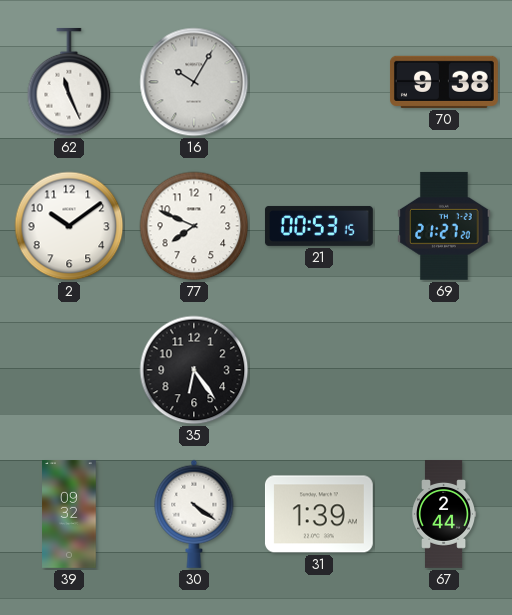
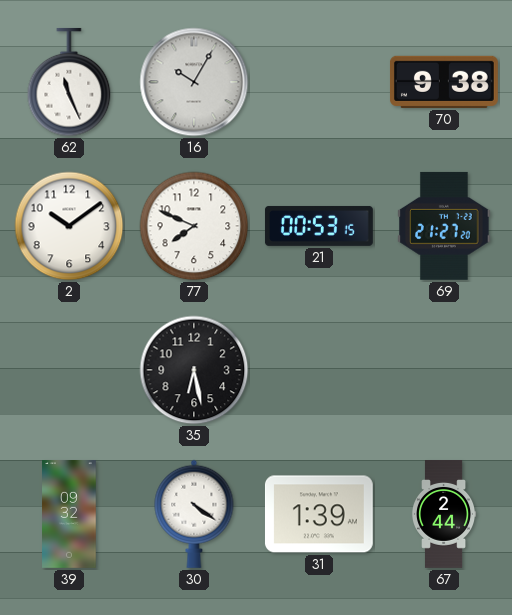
35: 6:24 -> 6:28
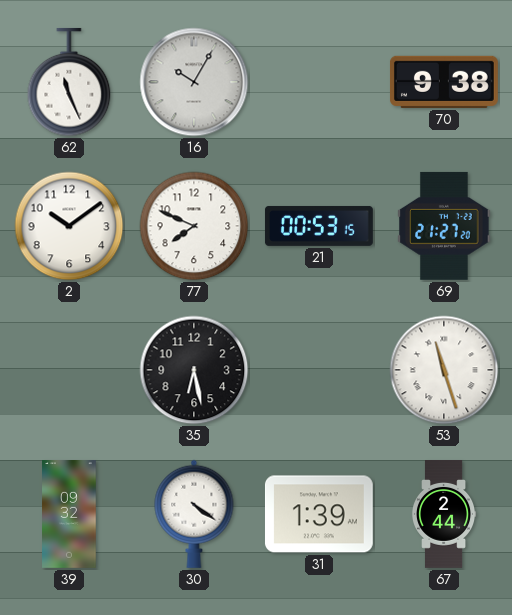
53: none -> 11:27
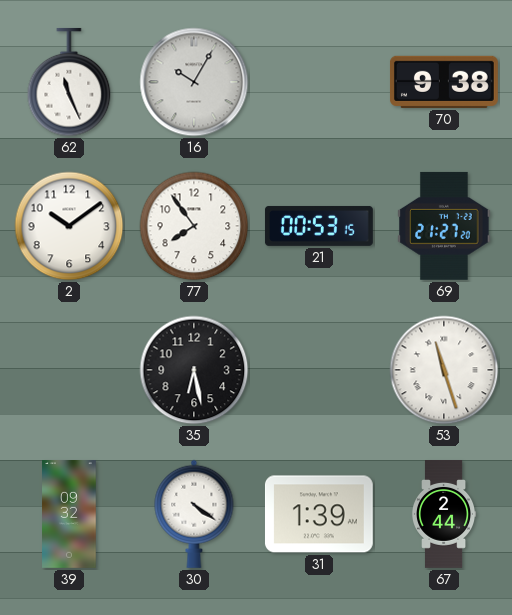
77: 7:49 -> 7:54
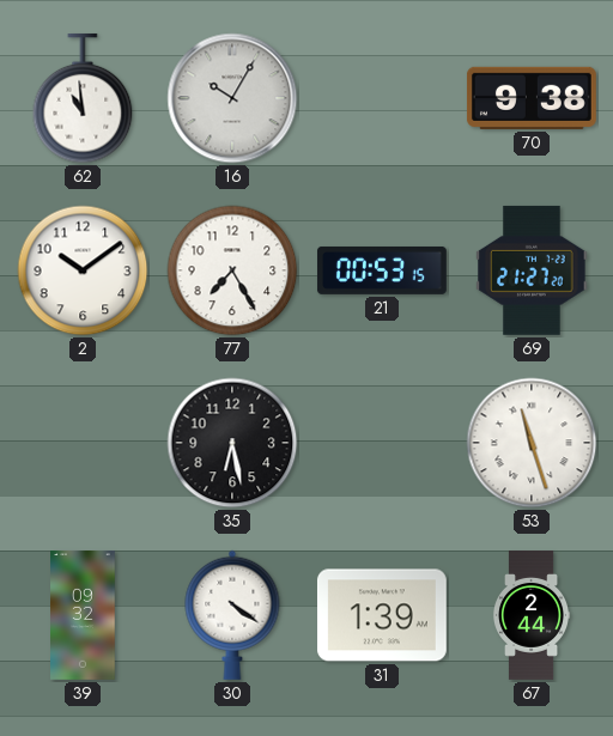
62: 11:26 -> 10:59
77: 7:54 -> 7:25
